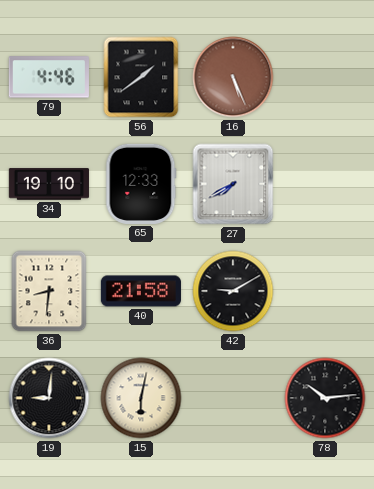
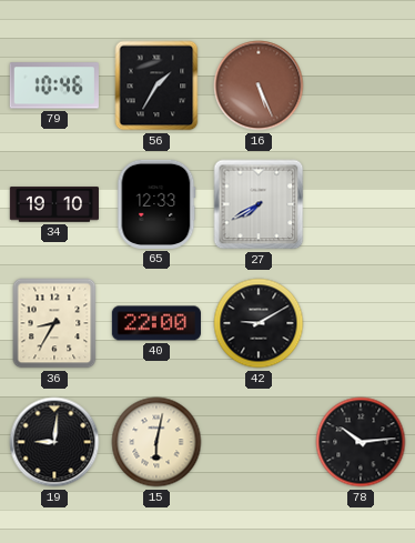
79: 4:46 -> 10:46
56: 1:39 -> 1:35
36: 8:31 -> 8:35
40: 21:58 -> 22:00
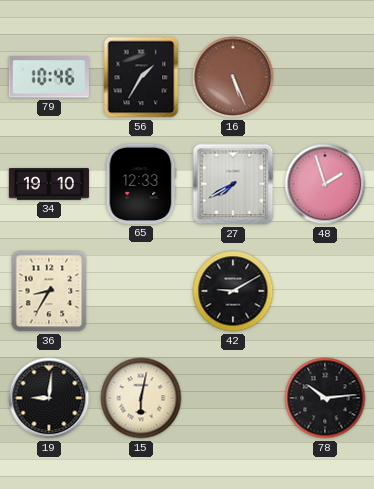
48: none -> 1:57
40: 22:00 -> none
